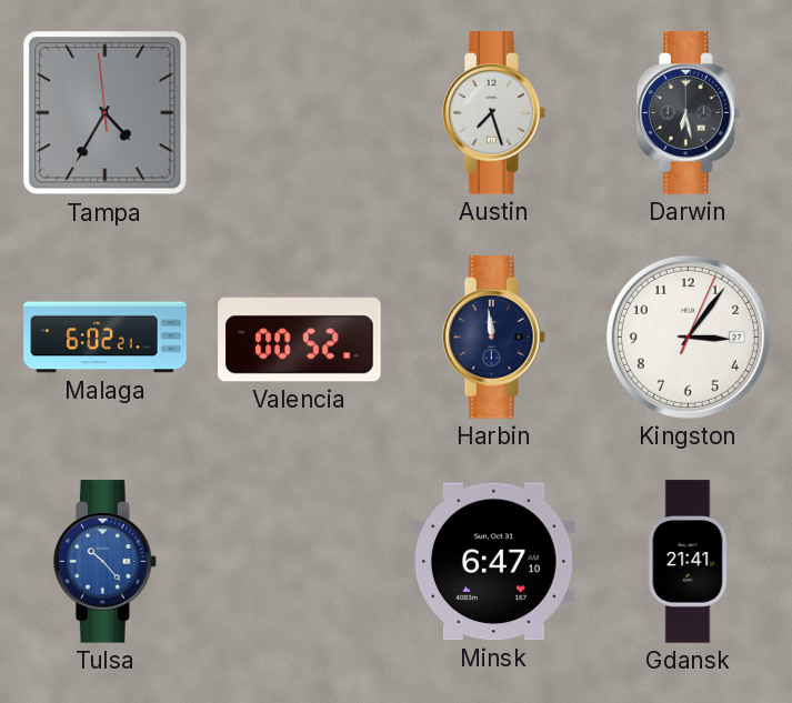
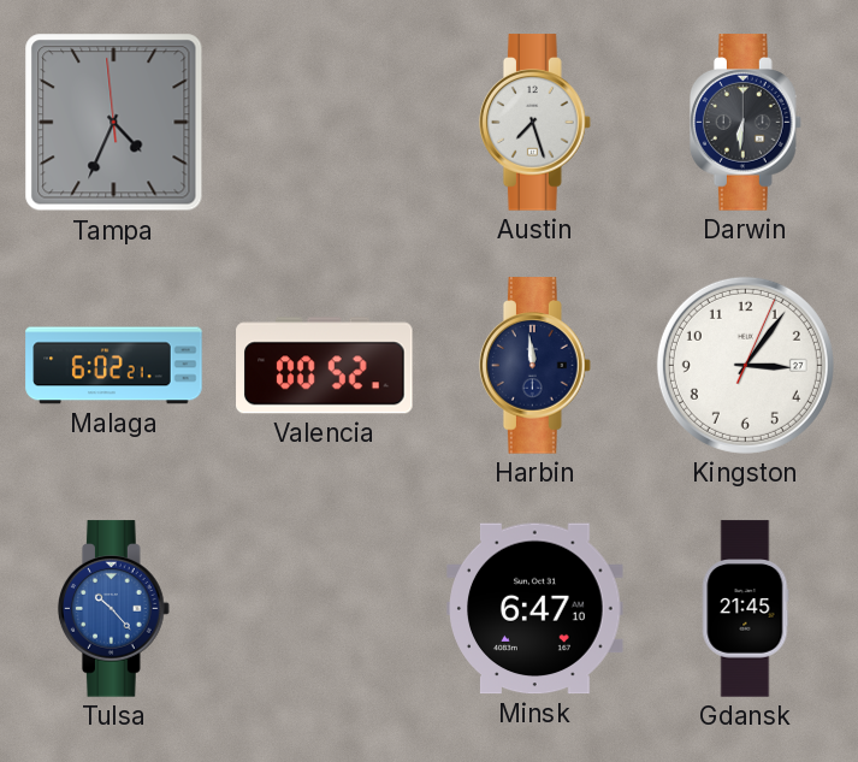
Tampa: 4:34 -> 4:33
Darwin: 6:28 -> 6:31
Gdansk: 21:41 -> 21:45
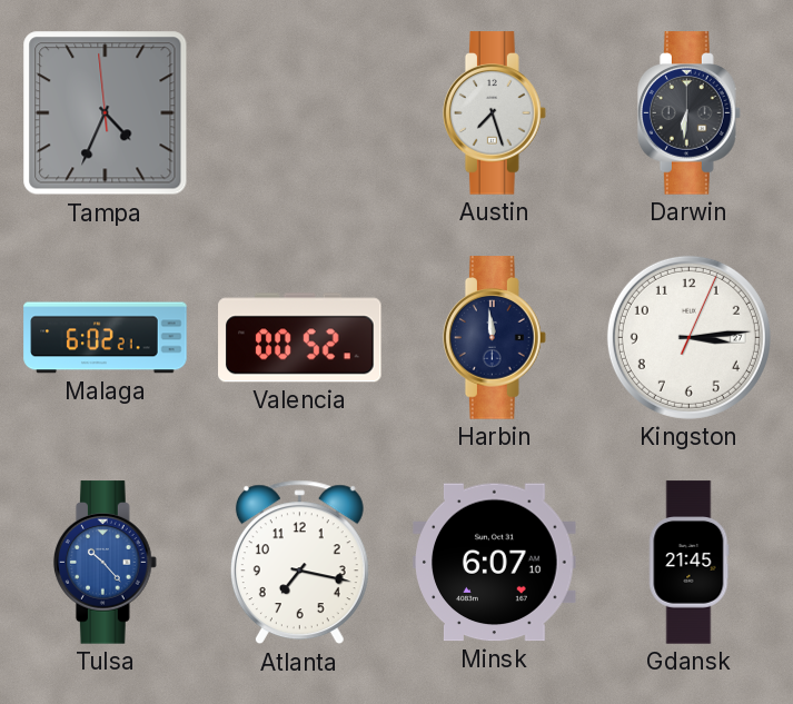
Kingston: 3:06 -> 3:14
Atlanta: none -> 7:17
Minsk: 6:47 -> 6:07
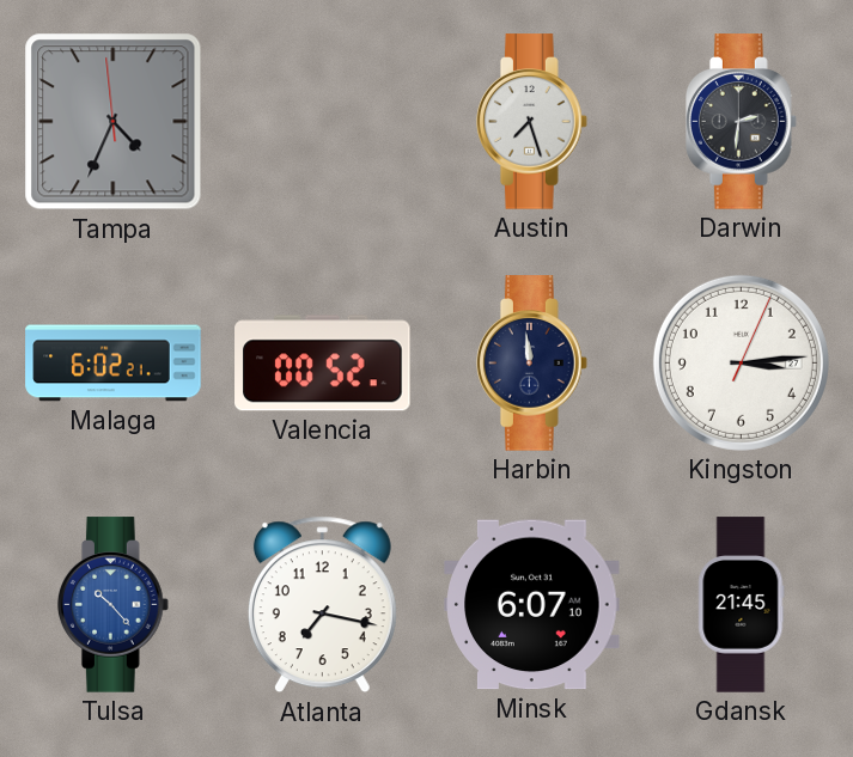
Darwin: 6:31 -> 2:31
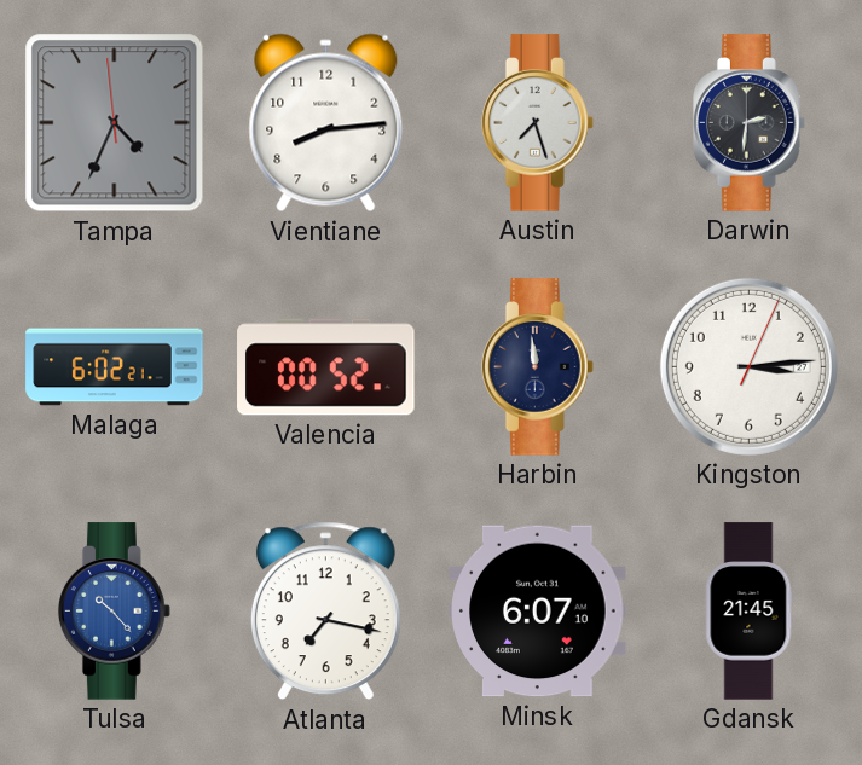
Vientiane: none -> 8:14
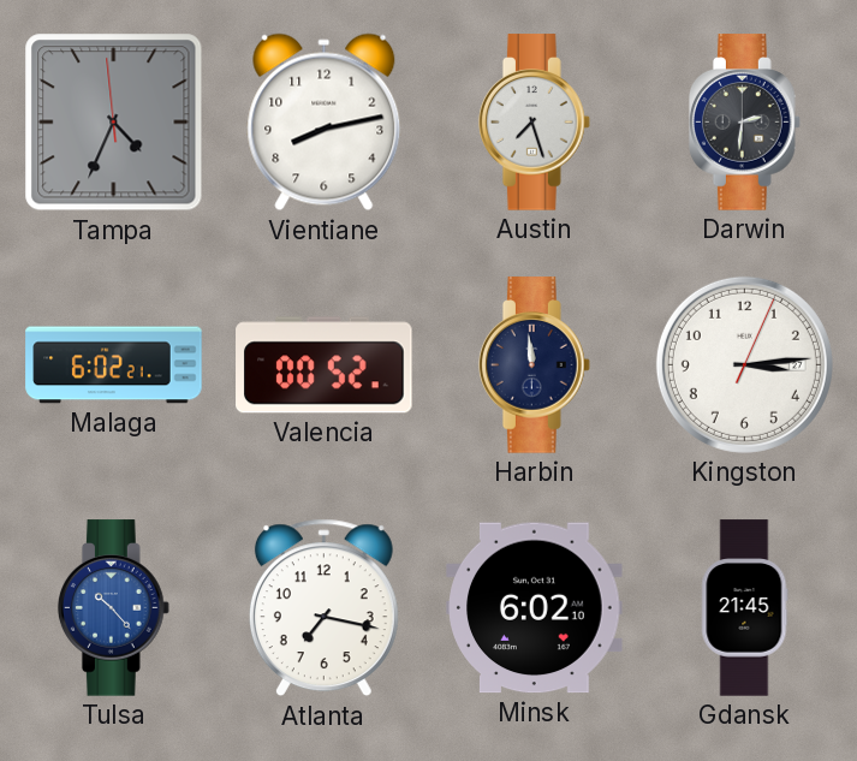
Vientiane: 8:14 -> 8:13
Minsk: 6:07 -> 6:02
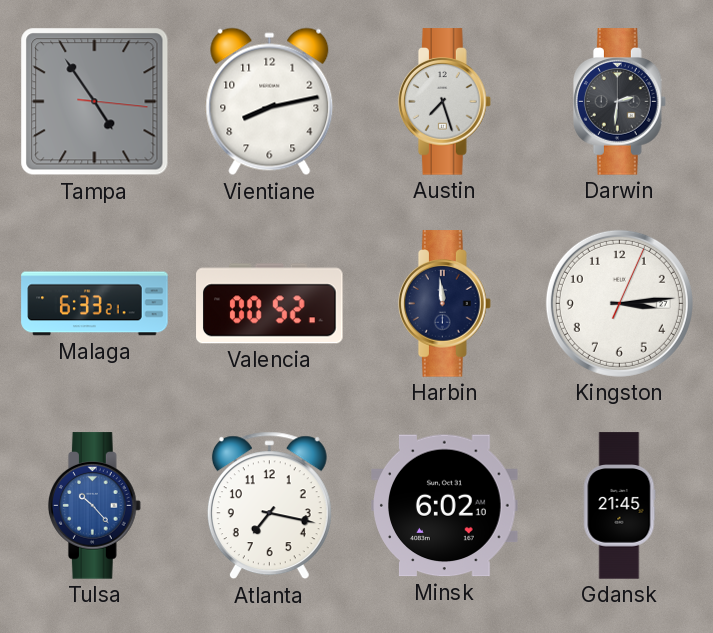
Tampa: 4:33 -> 4:54
Malaga: 6:02 -> 6:33
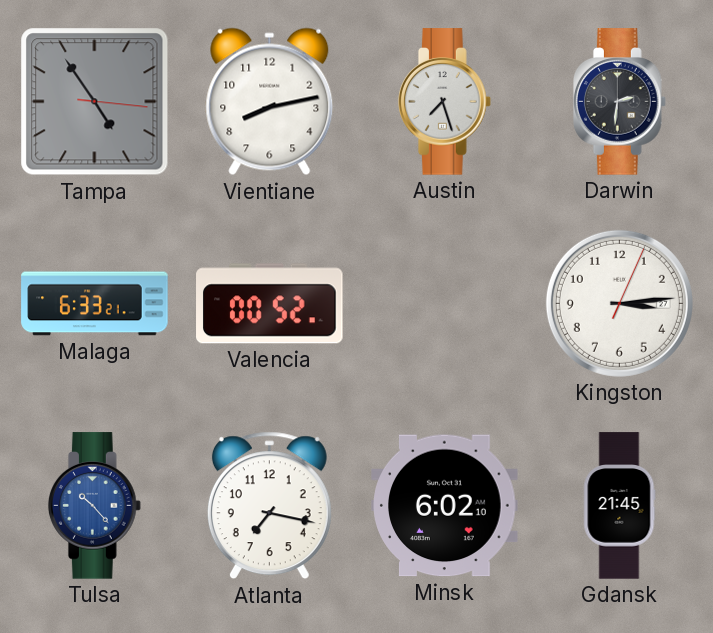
Harbin: 11:59 -> none
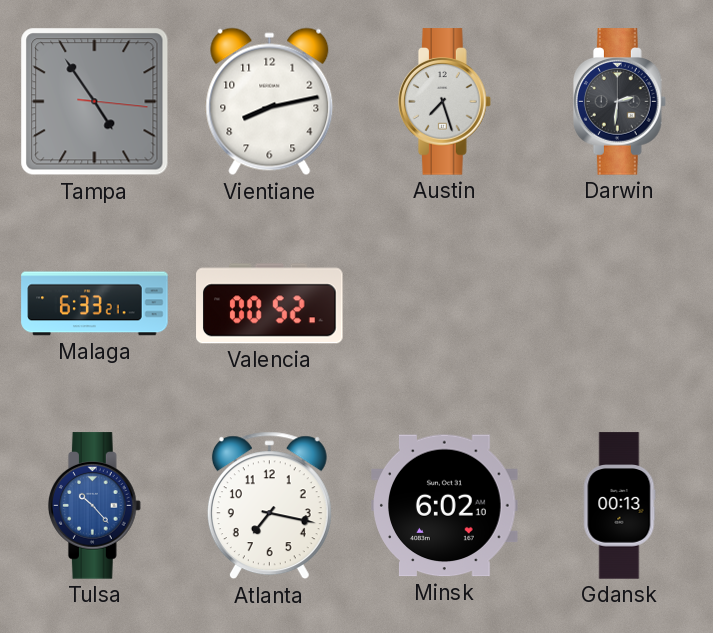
Kingston: 3:14 -> none
Gdansk: 21:45 -> 00:13
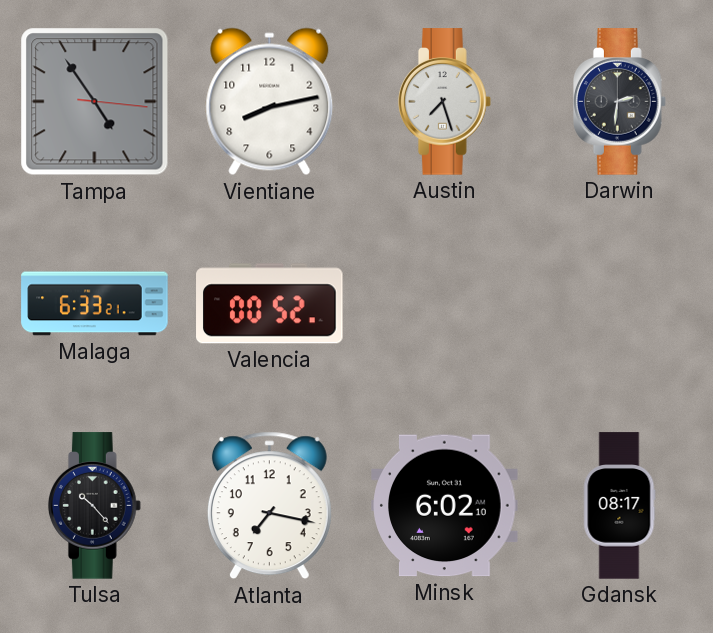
Tulsa dial: blue -> black
Gdansk: 00:13 -> 08:17
